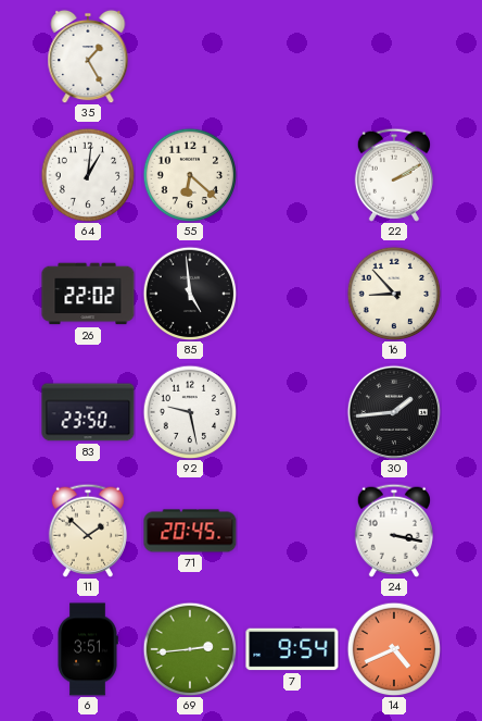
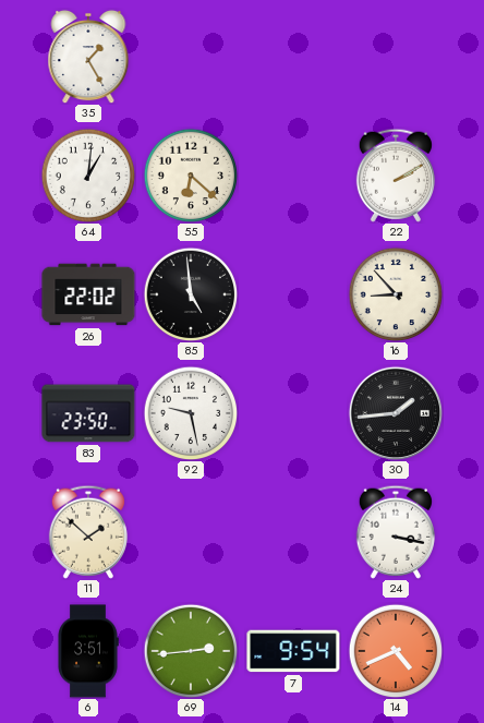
71: 20:45 -> none
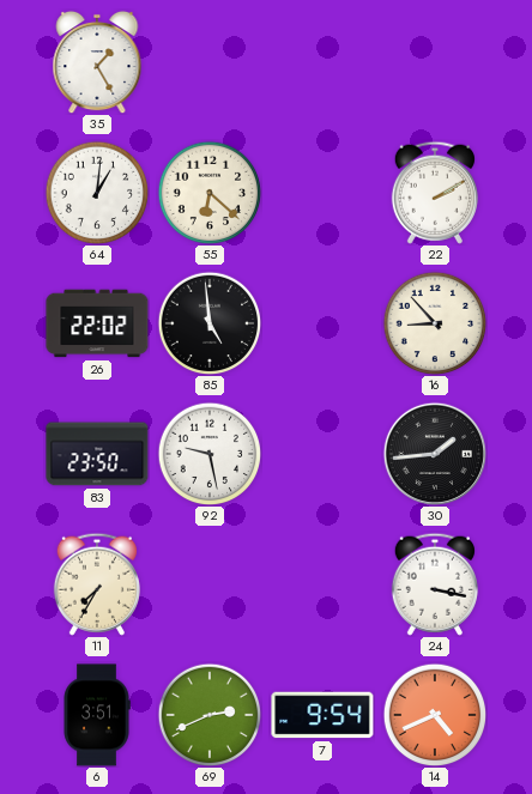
11: 1:52 -> 7:35
69: 2:44 -> 2:41
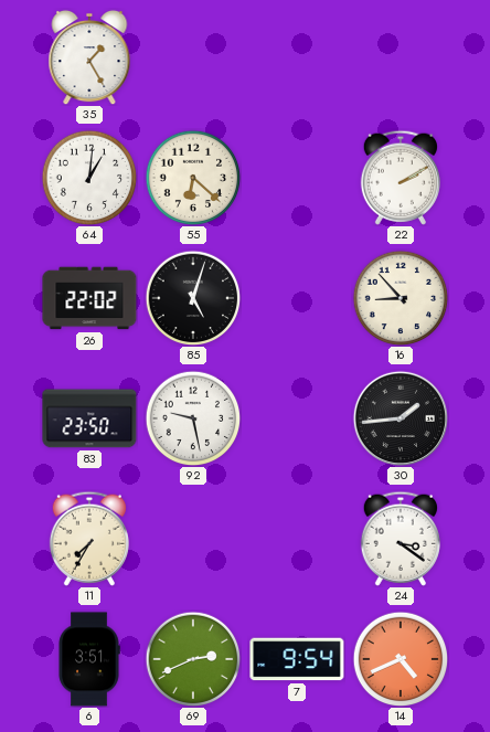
85: 4:59 -> 5:03
24: 3:17 -> 3:21
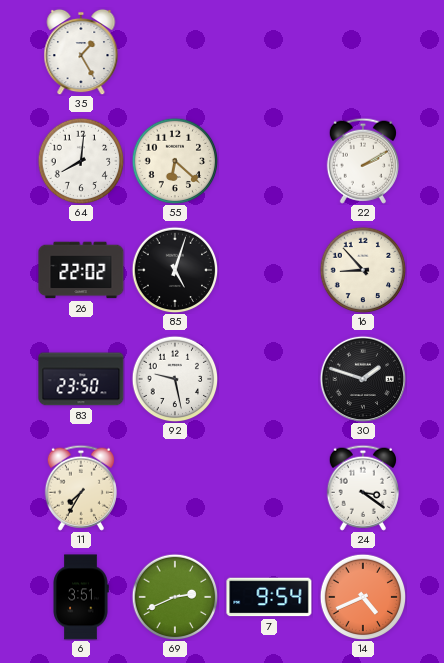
64: 1:01 -> 8:01
30: 1:44 -> 1:48
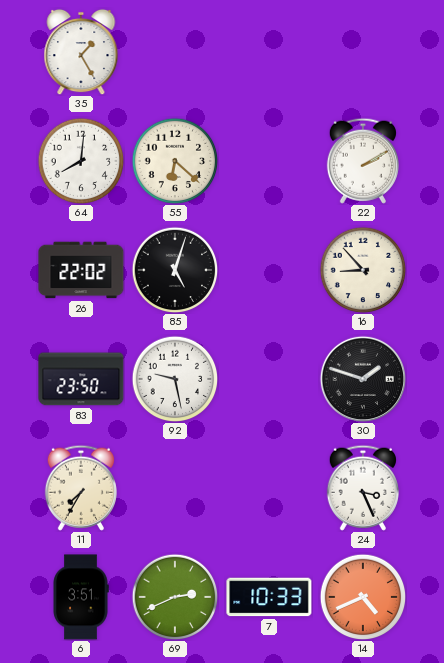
24: 3:21 -> 3:26
7: 9:54 -> 10:33
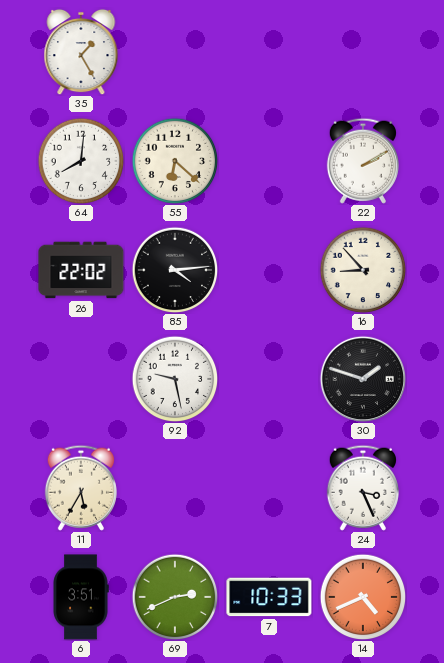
85: 5:03 -> 4:14
83: 23:50 -> none
11: 7:35 -> 5:35
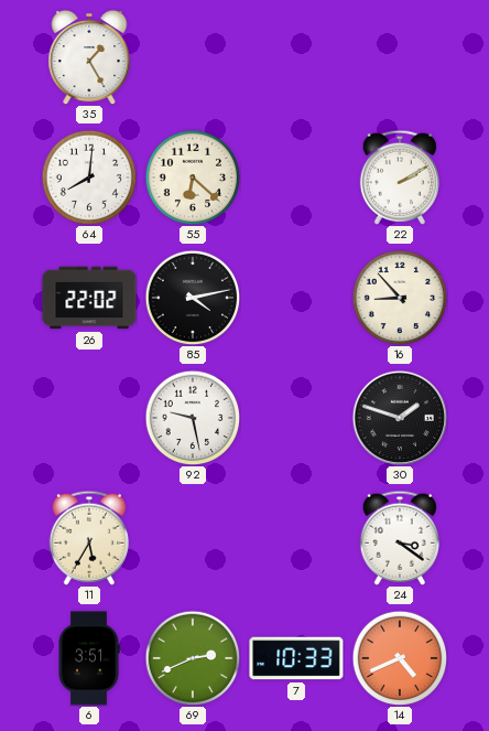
85: 4:14 -> 4:13
24: 3:26 -> 3:21
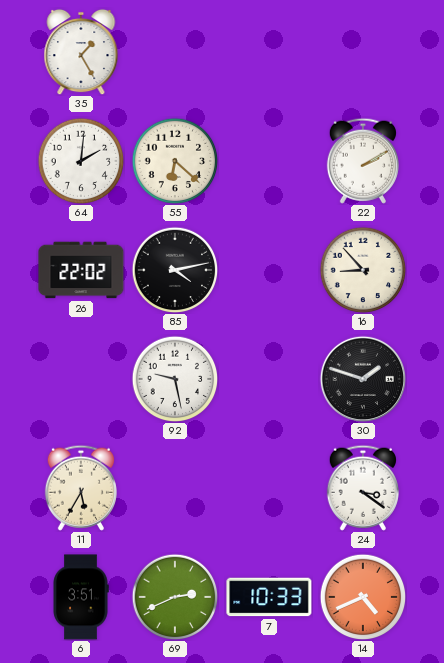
64: 8:01 -> 2:01
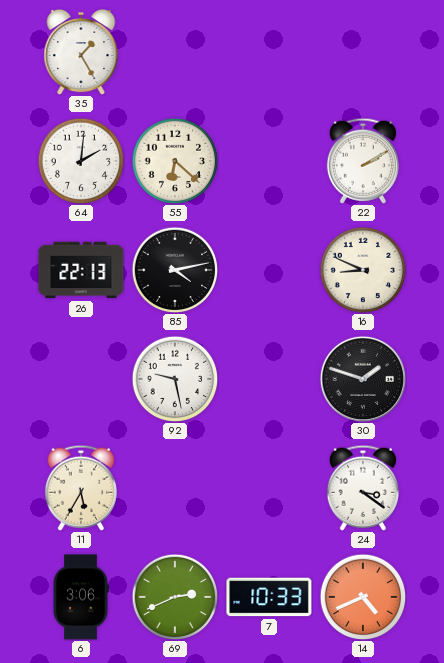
26: 22:02 -> 22:13
16: 8:53 -> 8:49
6: 3:51 -> 3:06
